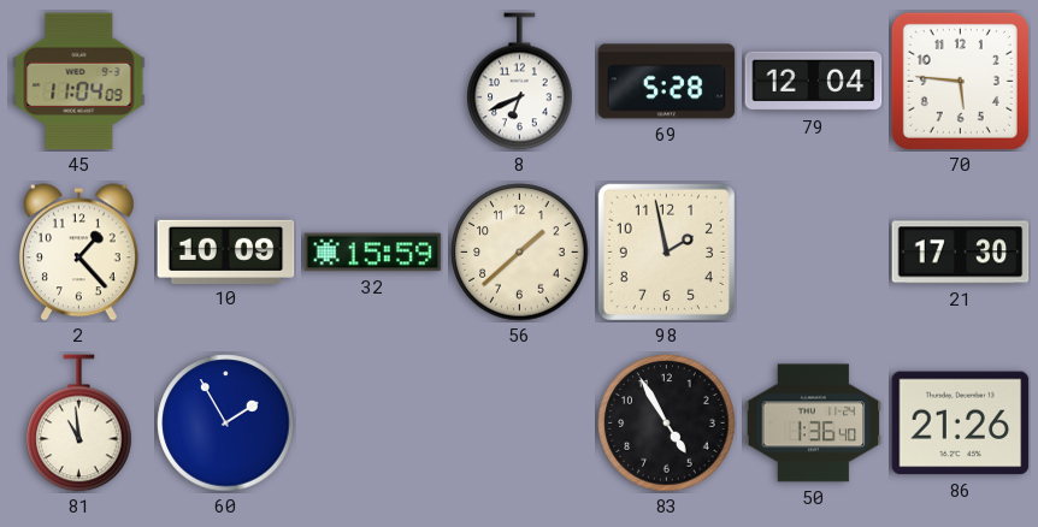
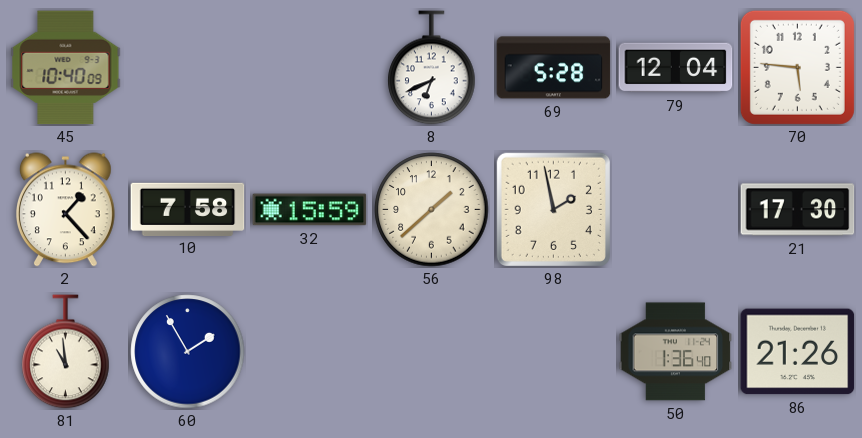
45: 11:04 -> 10:40
10: 10:09 -> 7:58
83: 4:55 -> none
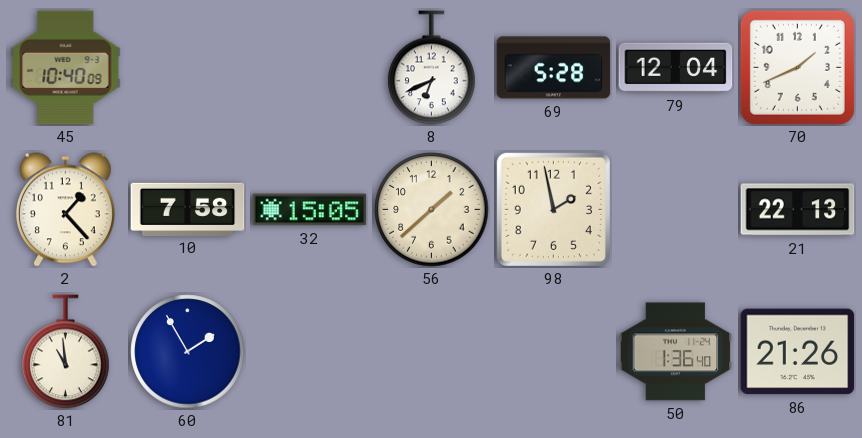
70: 5:46 -> 1:41
32: 15:59 -> 15:05
21: 17:30 -> 22:13
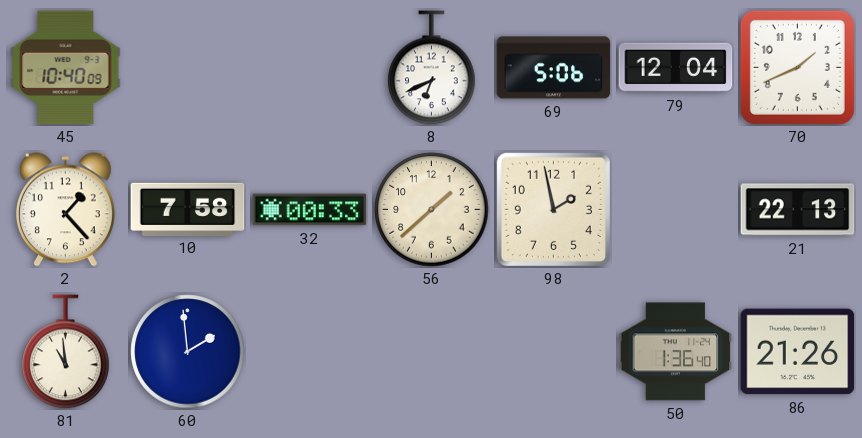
69: 5:28 -> 5:06
32: 15:05 -> 00:33
60: 1:55 -> 1:59
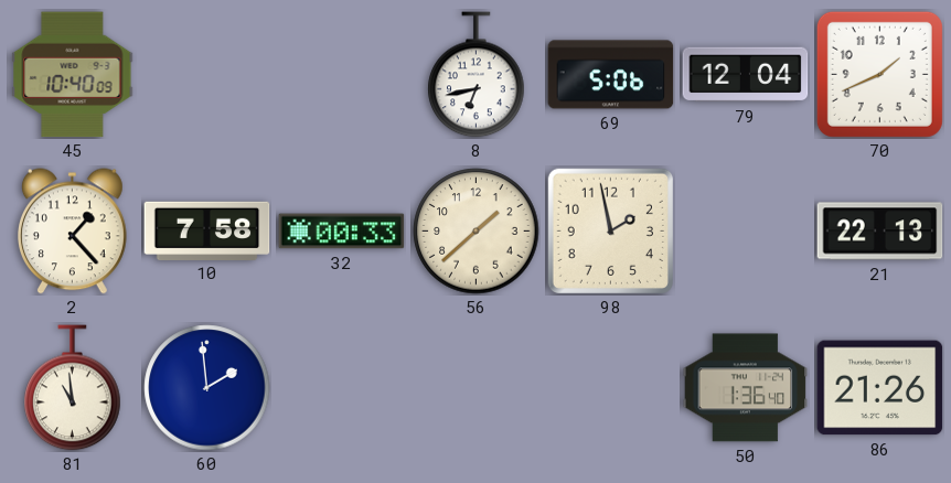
8: 6:41 -> 6:43
